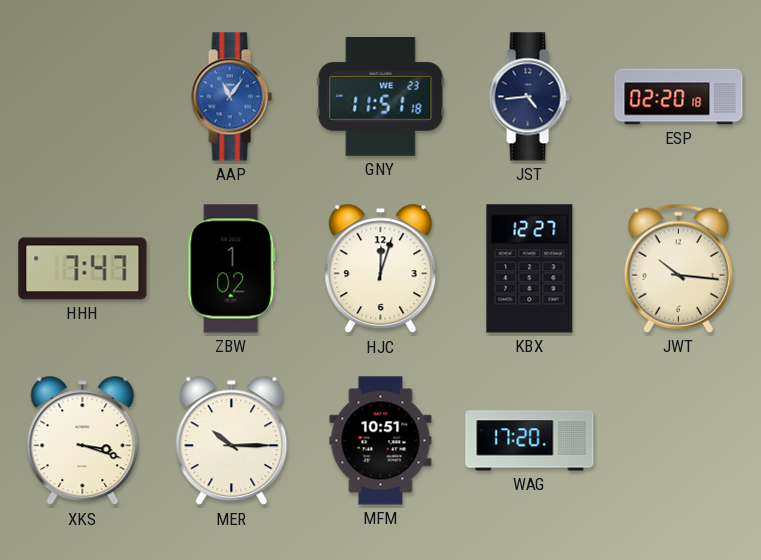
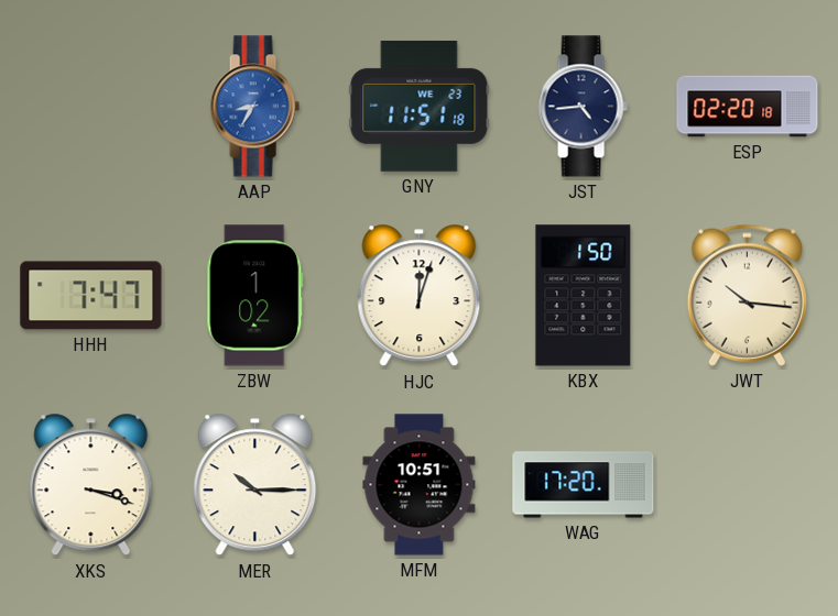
AAP: 11:06 -> 8:35
KBX: 12:27 -> 1:50
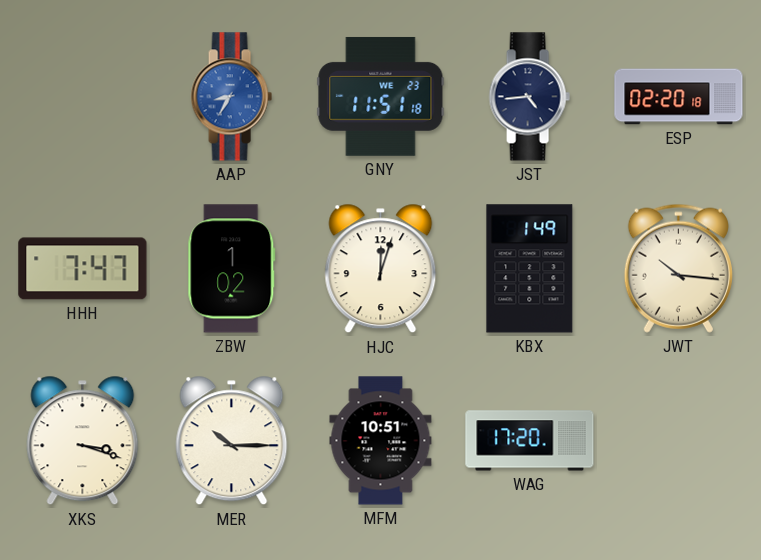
KBX: 1:50 -> 1:49
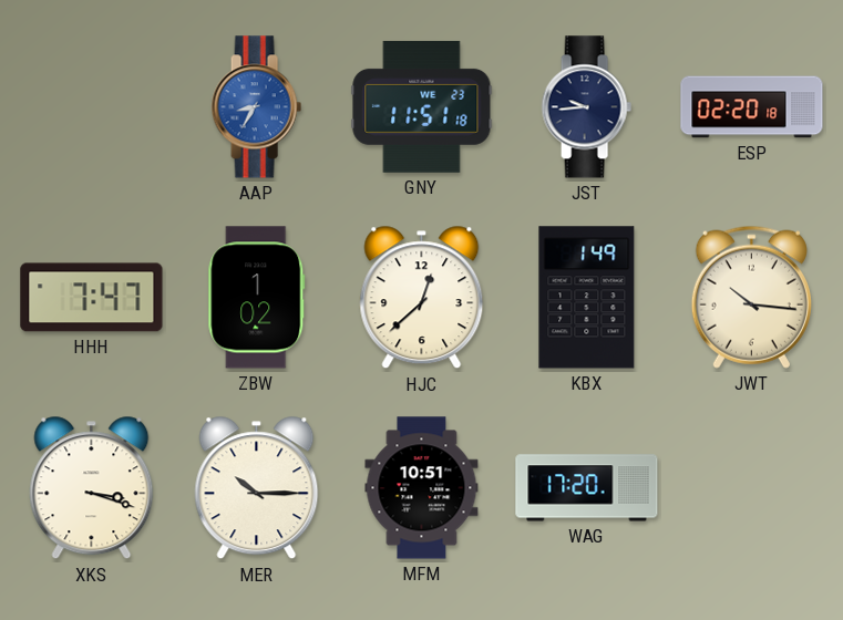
JST: 4:44 -> 9:44
HJC: 12:03 -> 12:38
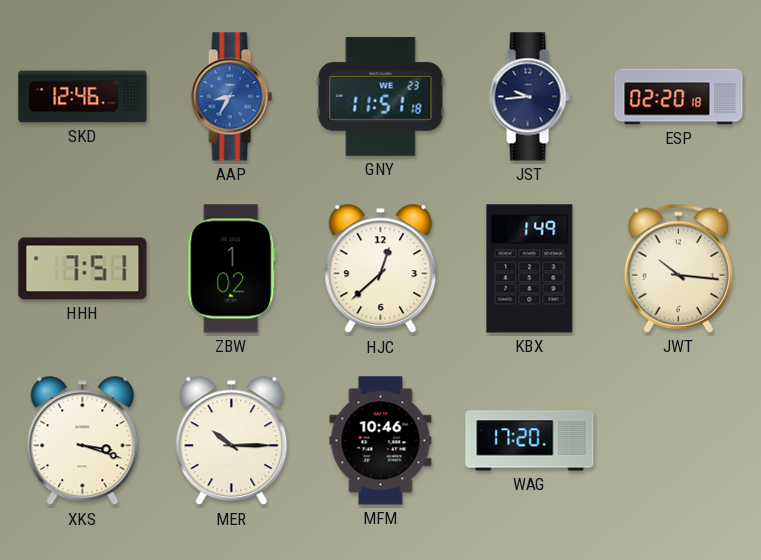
SKD: none -> 12:46
HHH: 7:47 -> 7:51
MFM: 10:51 -> 10:46
